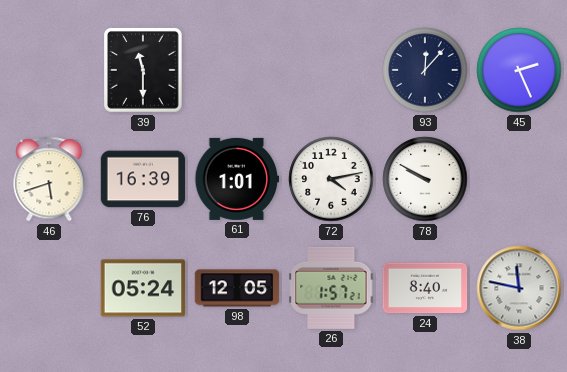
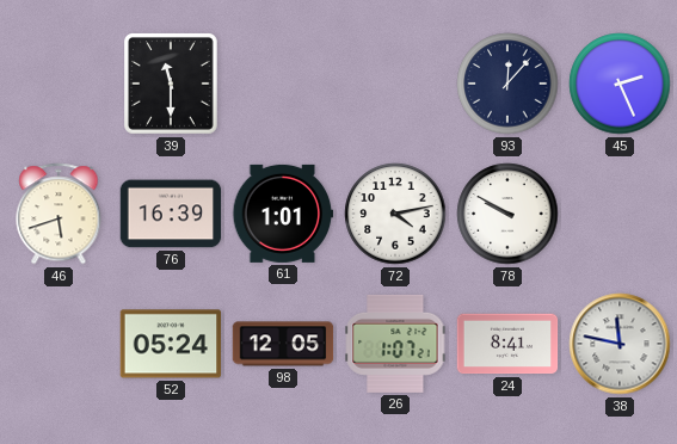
26: 1:57 -> 1:07
24: 8:40 -> 8:41
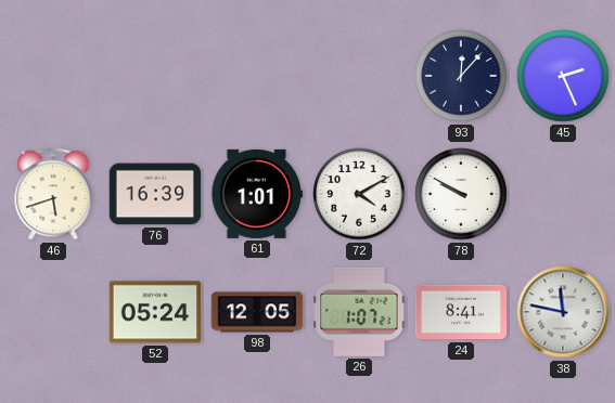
39: 11:30 -> none
72: 4:13 -> 4:10
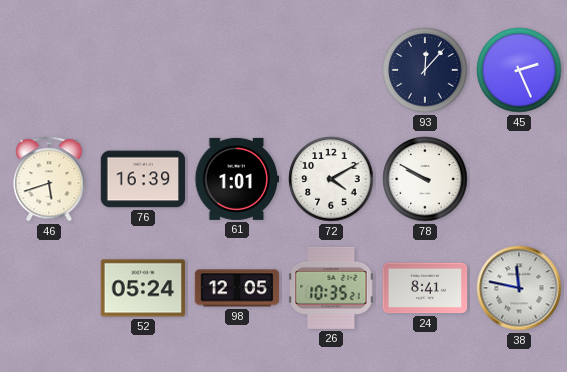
26: 1:07 -> 10:35
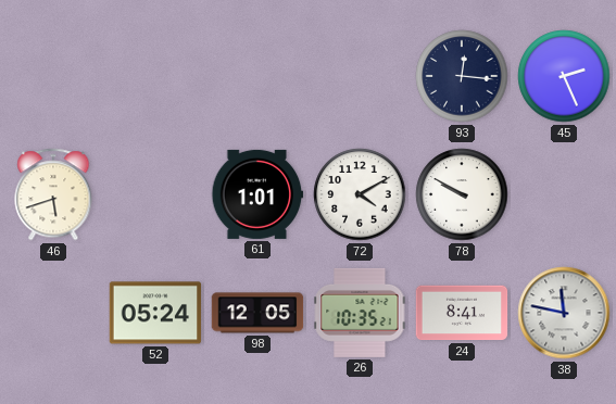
93: 12:07 -> 12:16
76: 16:39 -> none
